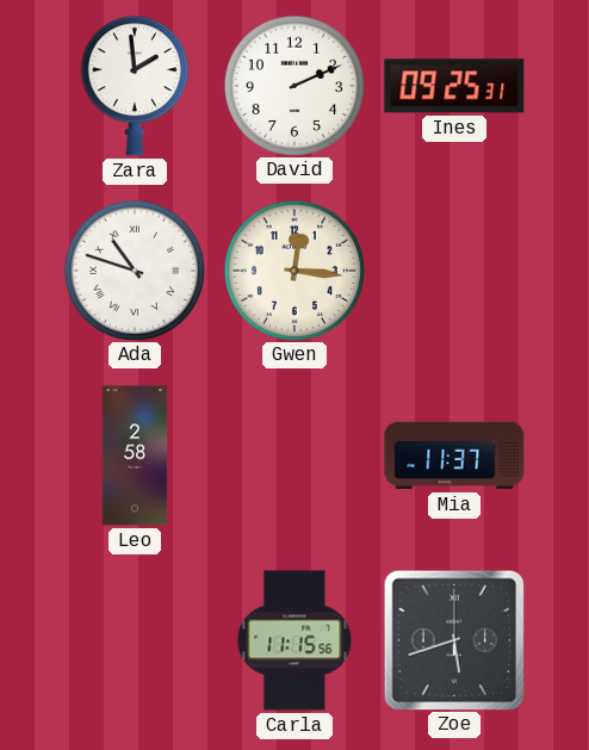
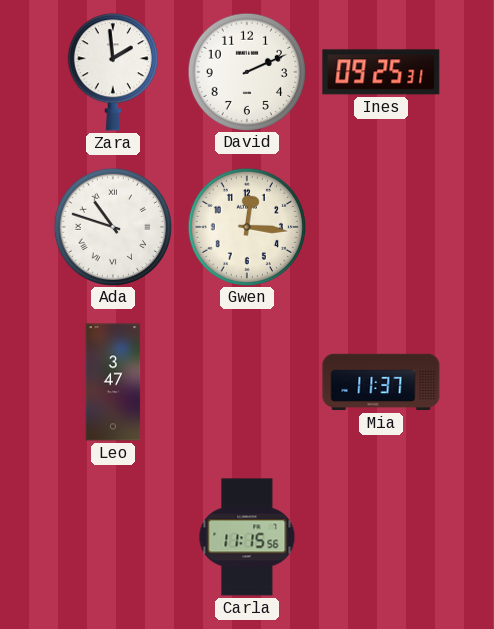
Leo: 2:58 -> 3:47
Zoe: 5:42 -> none
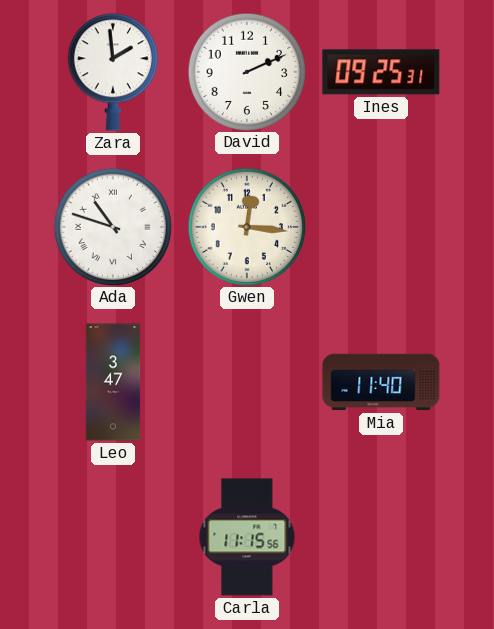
Mia: 11:37 -> 11:40
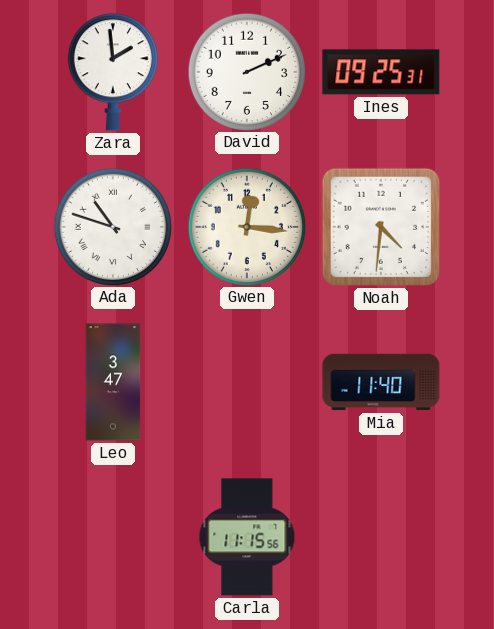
Noah: none -> 4:31
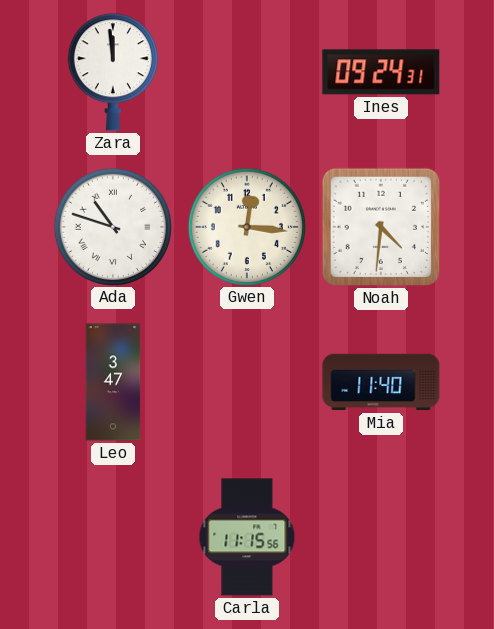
Zara: 1:59 -> 11:59
David: 2:11 -> none
Ines: 09:25 -> 09:24
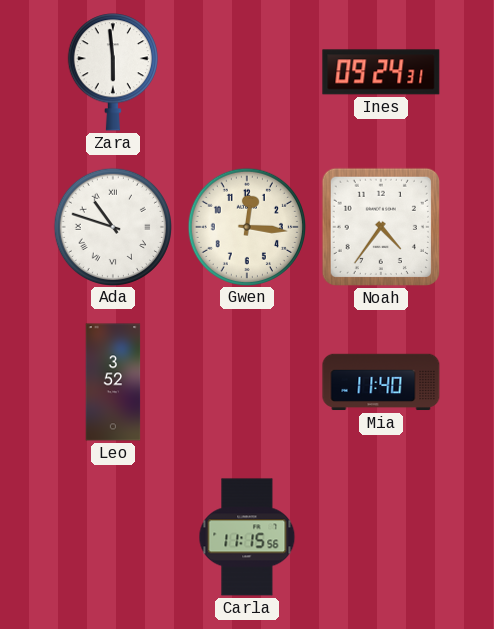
Zara: 11:59 -> 5:59
Noah: 4:31 -> 4:36
Leo: 3:47 -> 3:52
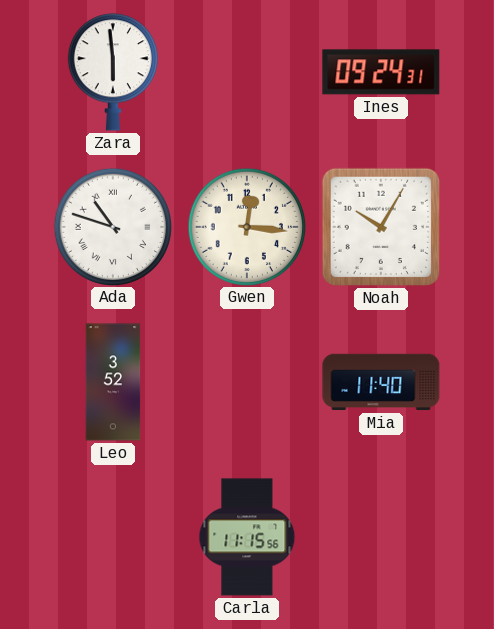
Noah: 4:36 -> 10:05
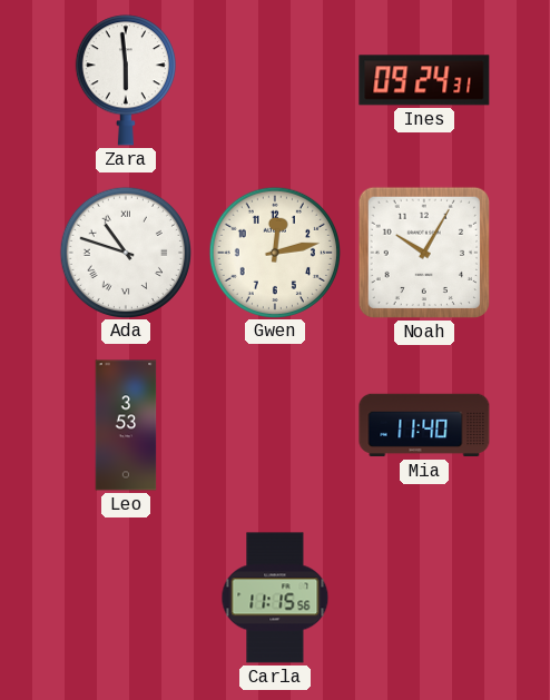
Gwen: 12:16 -> 12:13
Leo: 3:52 -> 3:53
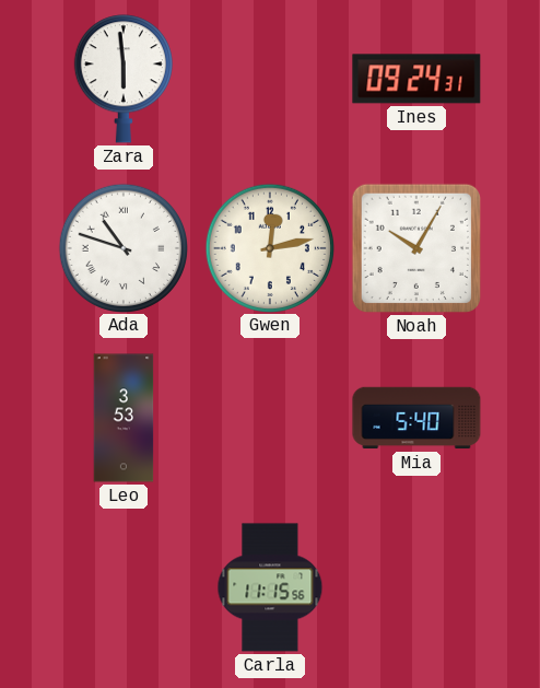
Mia: 11:40 -> 5:40
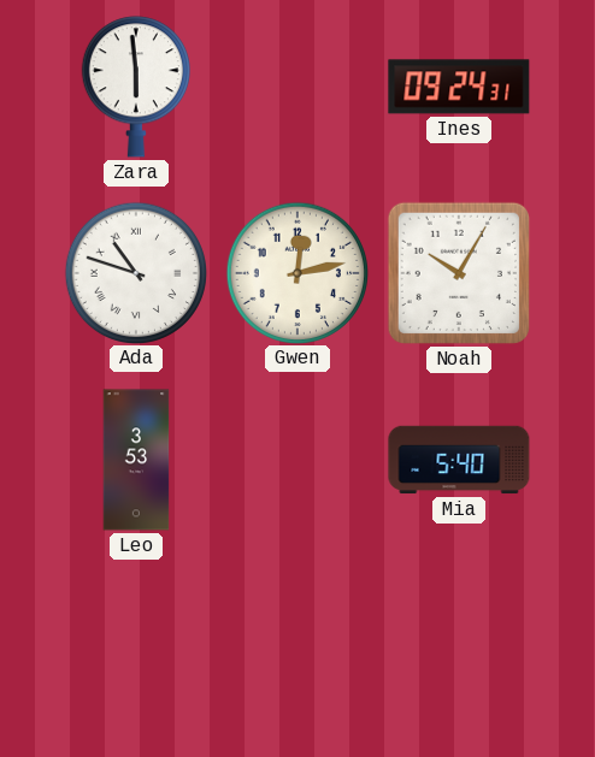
Carla: 11:15 -> none
